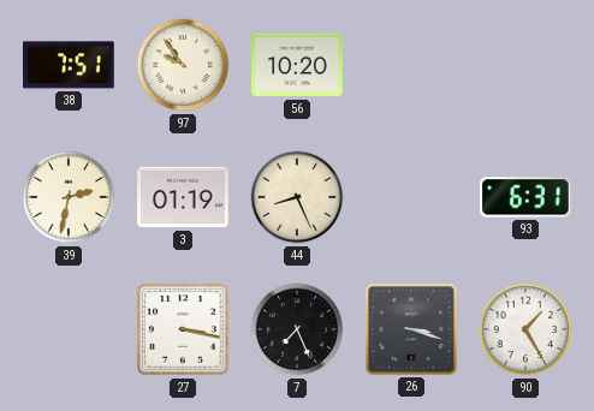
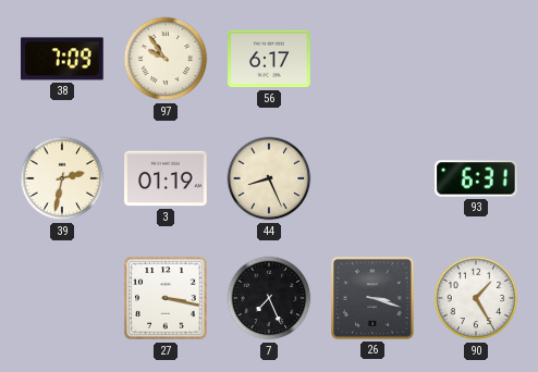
38: 7:51 -> 7:09
56: 10:20 -> 6:17
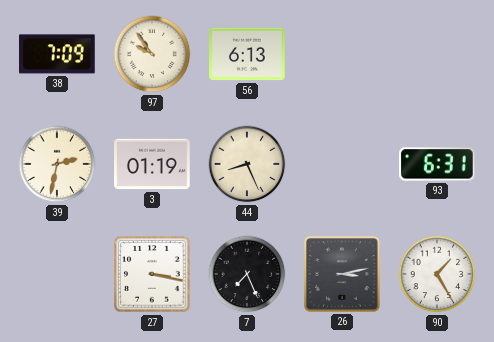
56: 6:17 -> 6:13
26: 3:18 -> 3:13
